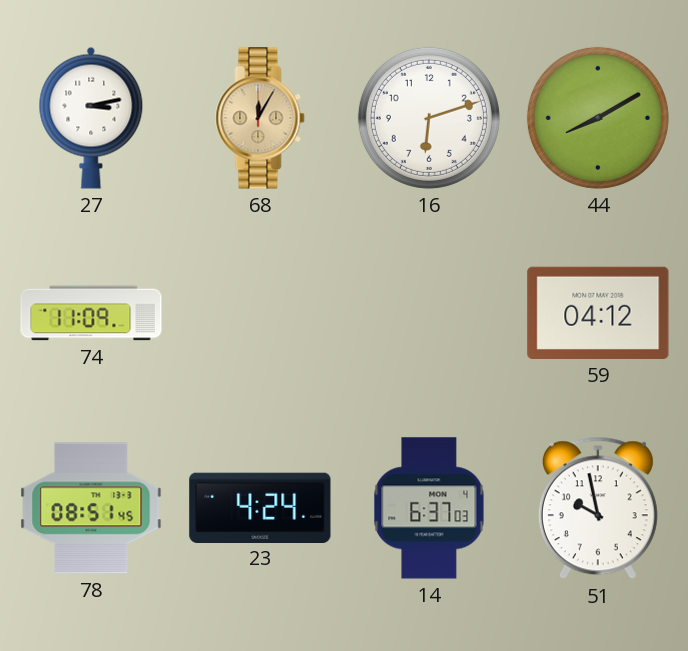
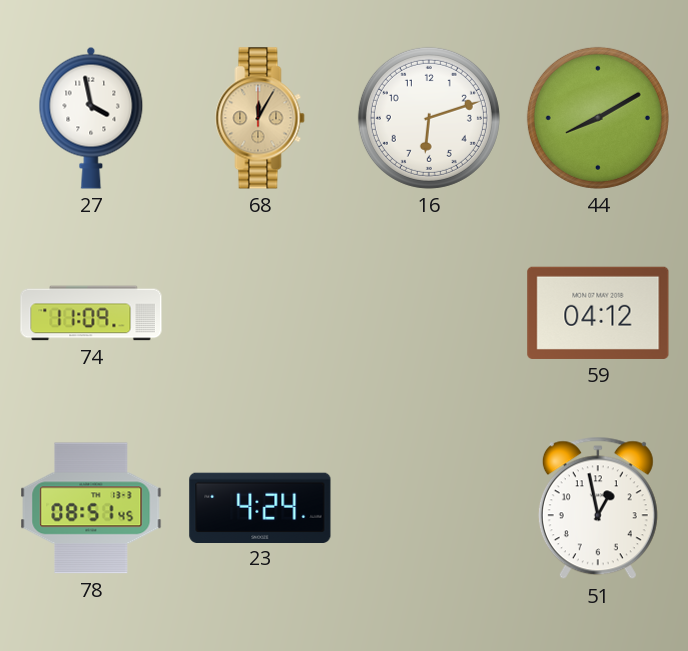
27: 3:13 -> 3:58
14: 6:37 -> none
51: 9:58 -> 12:58
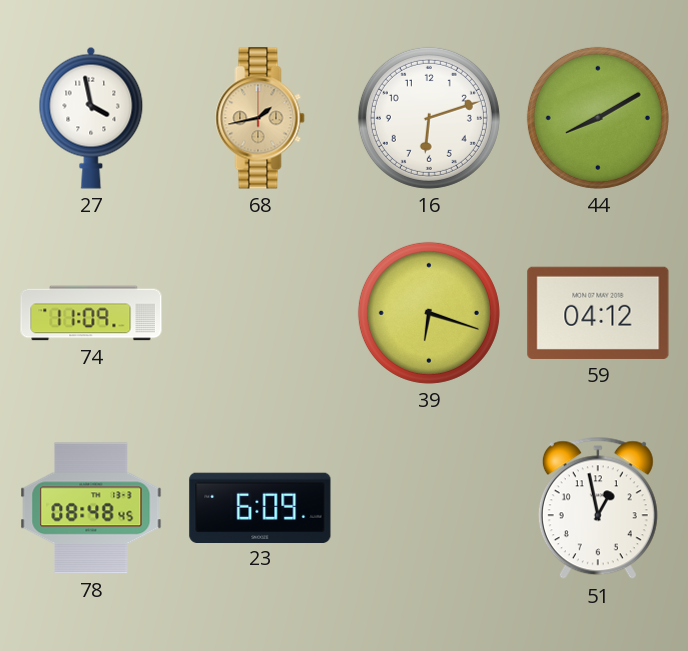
68: 12:05 -> 1:43
39: none -> 6:18
78: 08:51 -> 08:48
23: 4:24 -> 6:09
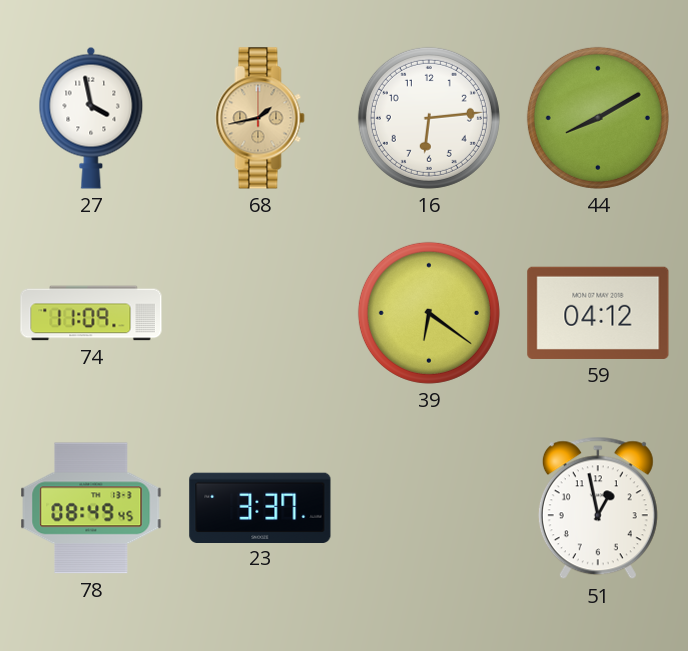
16: 6:12 -> 6:14
39: 6:18 -> 6:21
78: 08:48 -> 08:49
23: 6:09 -> 3:37
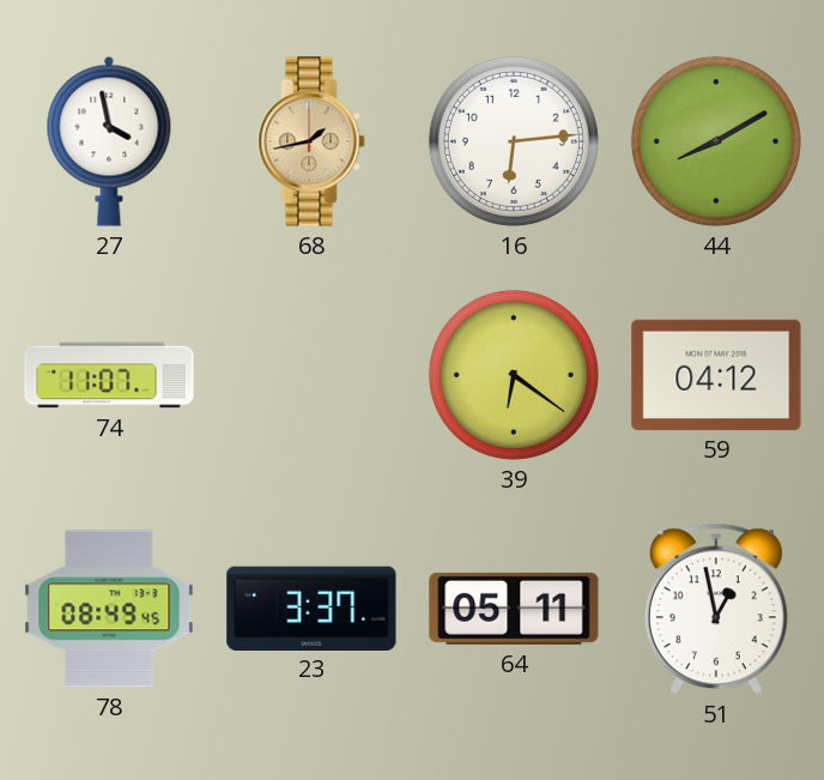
74: 11:09 -> 11:07
64: none -> 05:11
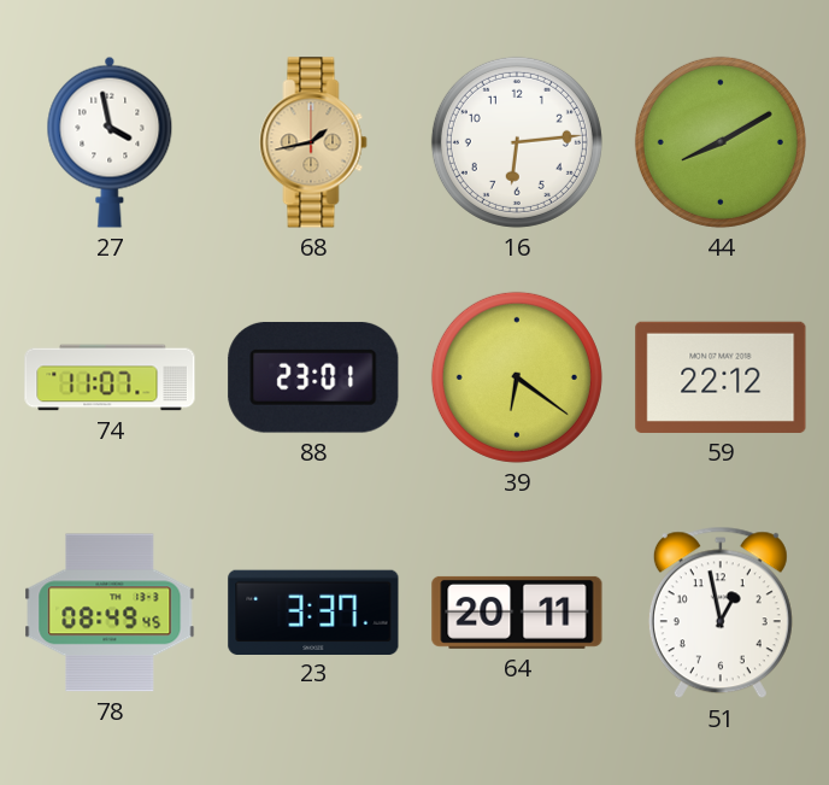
88: none -> 23:01
59: 04:12 -> 22:12
64: 05:11 -> 20:11
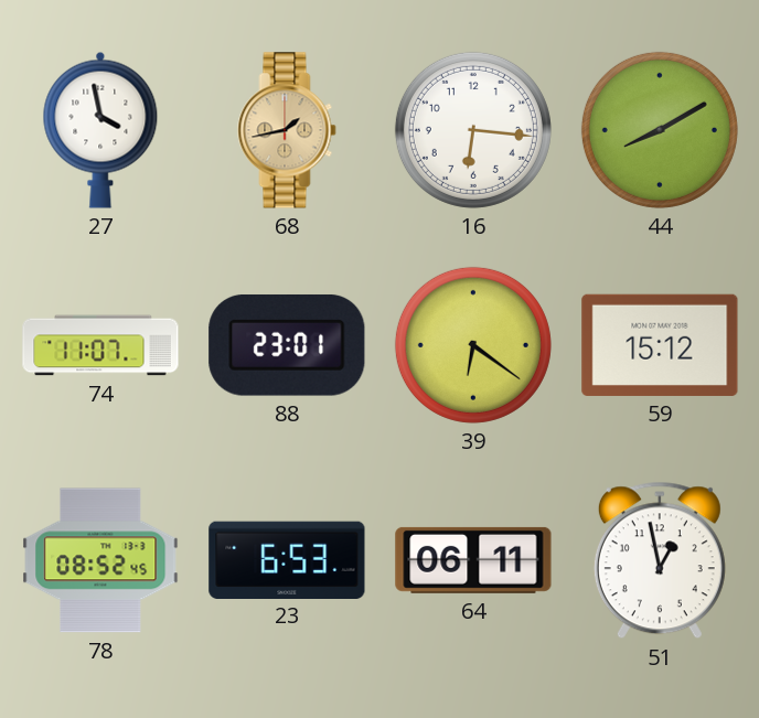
16: 6:14 -> 6:16
59: 22:12 -> 15:12
78: 08:49 -> 08:52
23: 3:37 -> 6:53
64: 20:11 -> 06:11
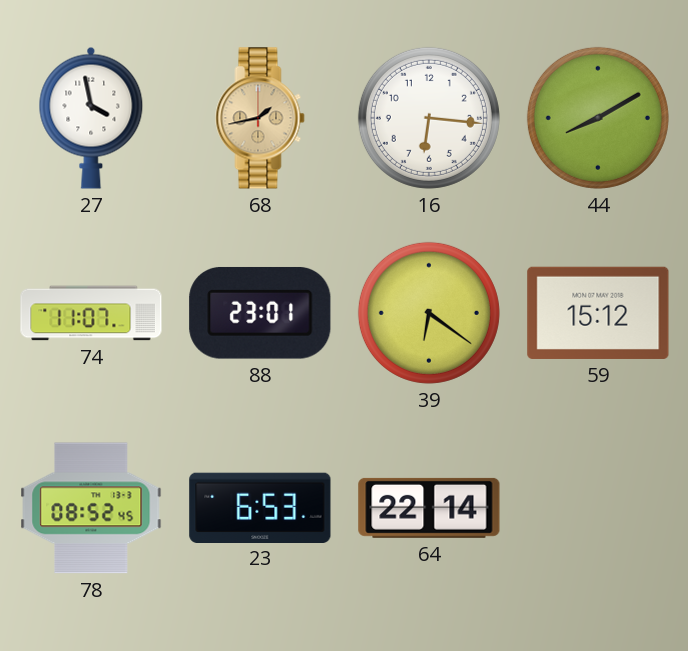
64: 06:11 -> 22:14
51: 12:58 -> none
